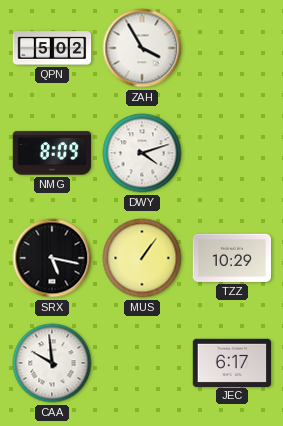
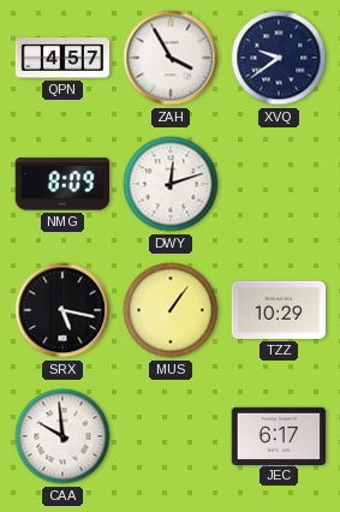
QPN: 5:02 -> 4:57
XVQ: none -> 9:39
DWY: 4:12 -> 12:12
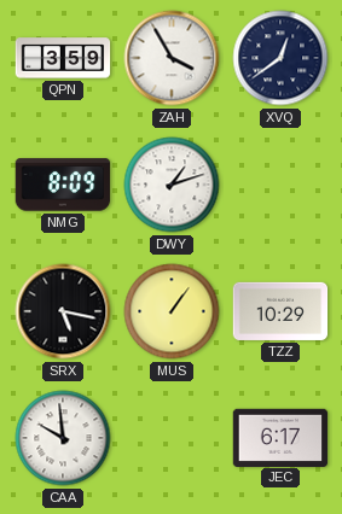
QPN: 4:57 -> 3:59
XVQ: 9:39 -> 12:39
DWY: 12:12 -> 1:12
